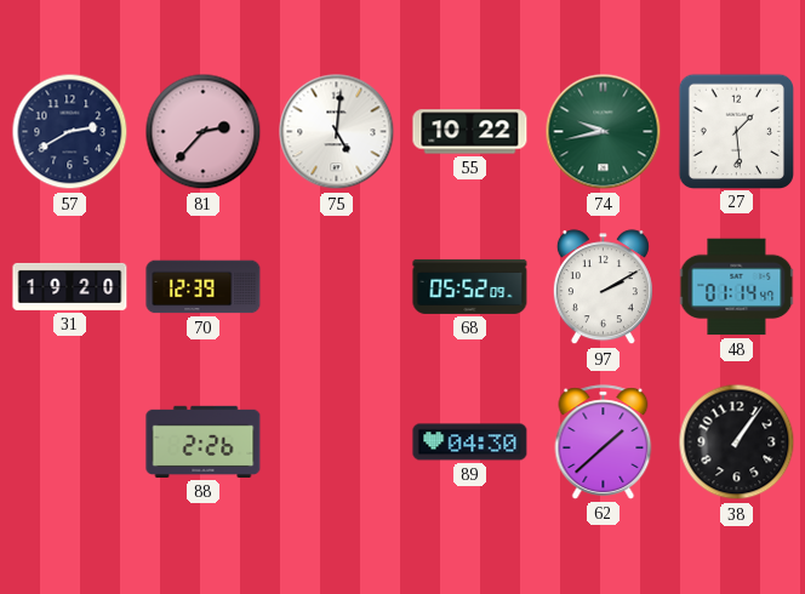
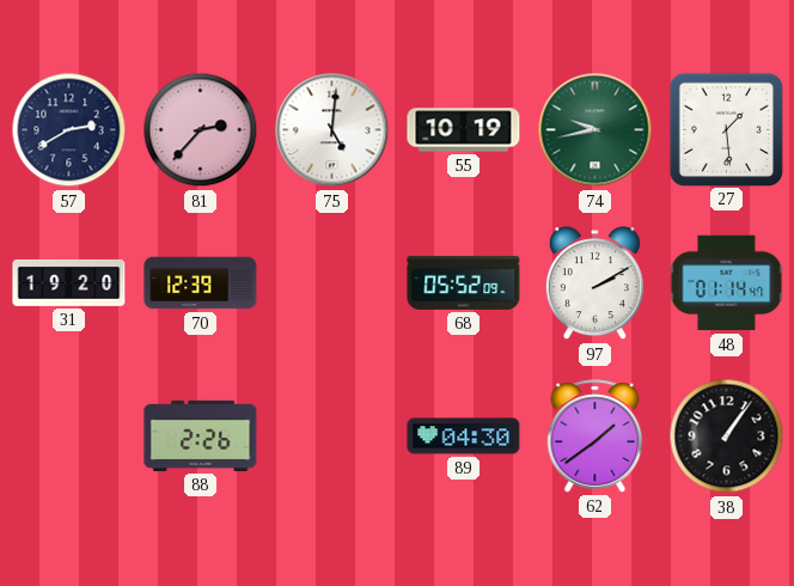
55: 10:22 -> 10:19
62: 1:38 -> 1:39
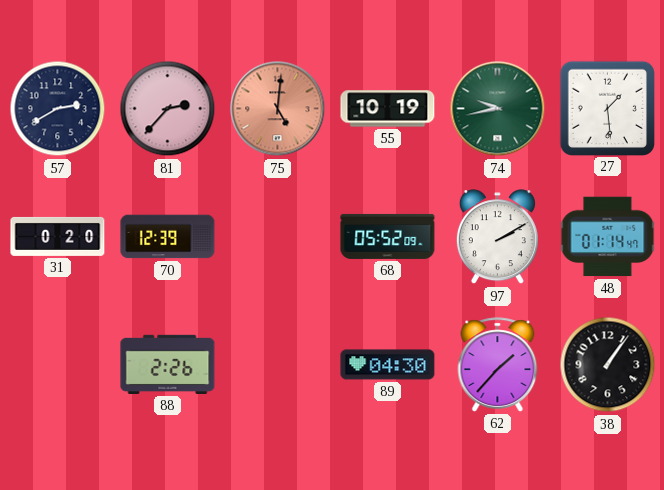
75 dial: white -> salmon
31: 19:20 -> 0:20
62: 1:39 -> 1:37
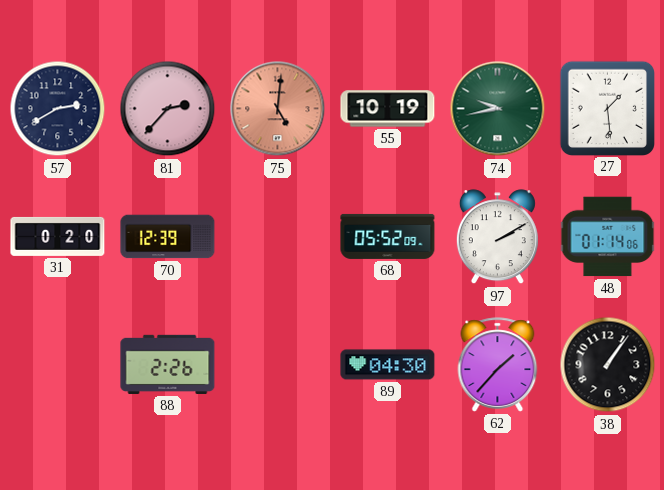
48: 01:14:47 -> 01:14:06
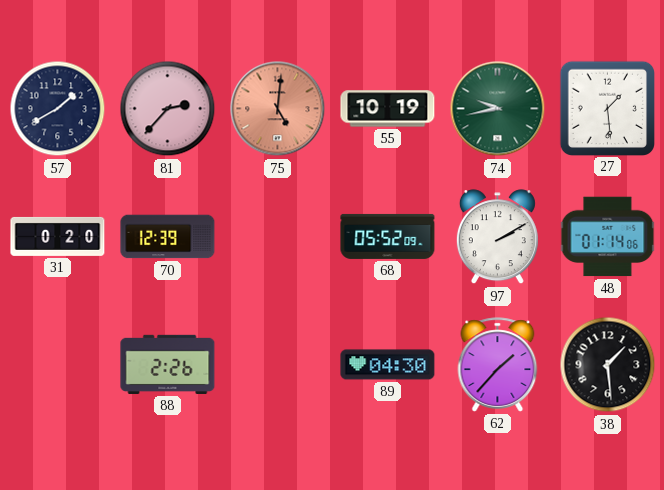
57: 2:40 -> 1:40
38: 1:06 -> 1:29
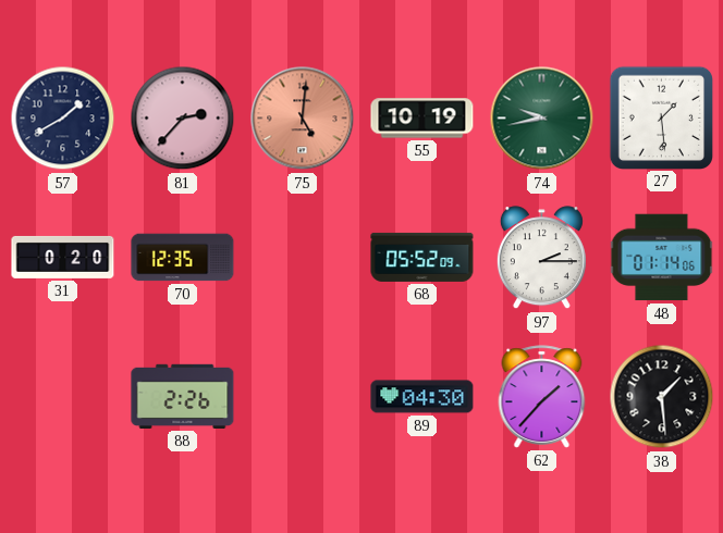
70: 12:39 -> 12:35
97: 2:10 -> 2:15
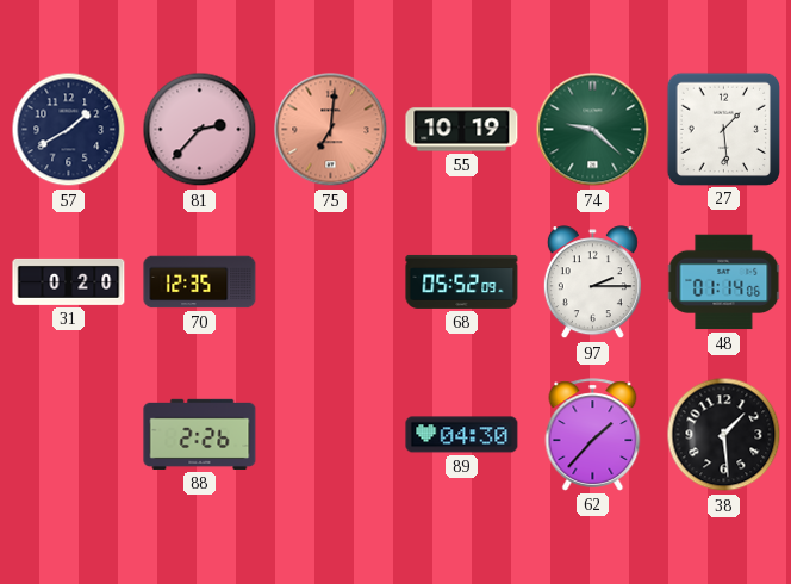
75: 5:01 -> 7:01
74: 9:43 -> 9:22
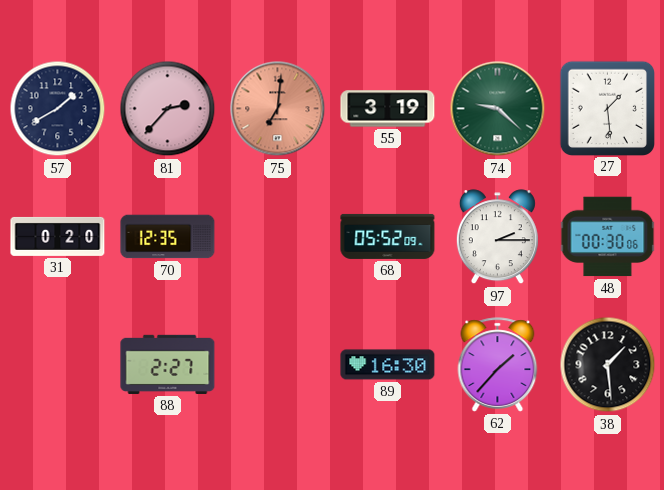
55: 10:19 -> 3:19
48: 01:14 -> 00:30
88: 2:26 -> 2:27
89: 04:30 -> 16:30
